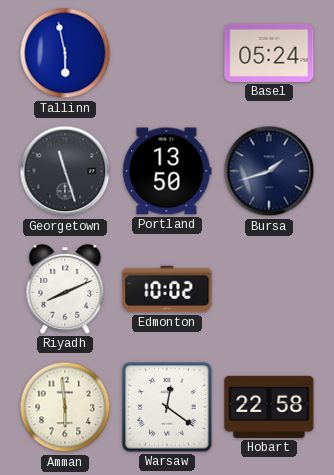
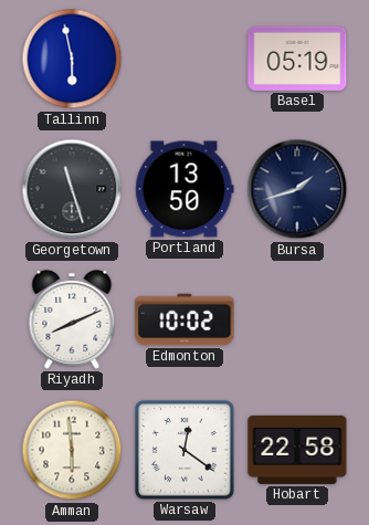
Basel: 05:24 -> 05:19
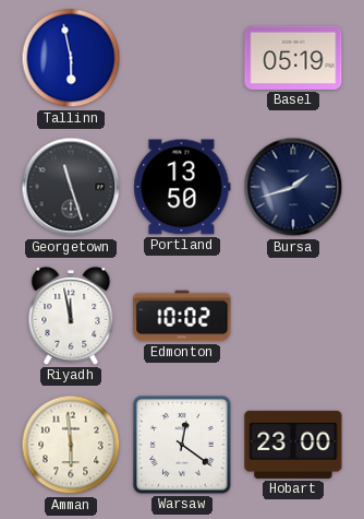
Riyadh: 8:11 -> 11:58
Hobart: 22:58 -> 23:00
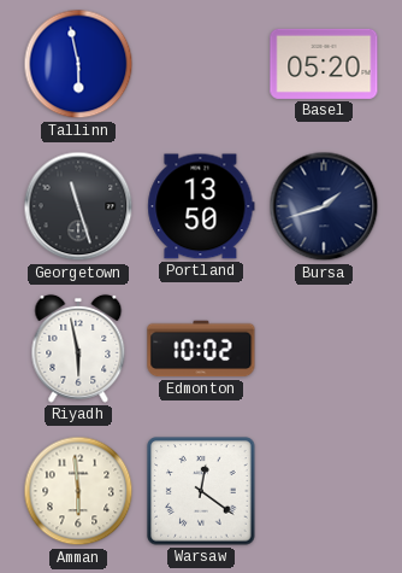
Basel: 05:19 -> 05:20
Riyadh: 11:58 -> 5:58
Hobart: 23:00 -> none
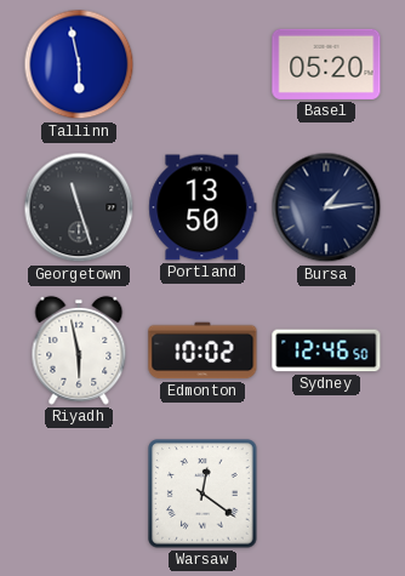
Bursa: 1:42 -> 1:14
Sydney: none -> 12:46
Amman: 5:59 -> none
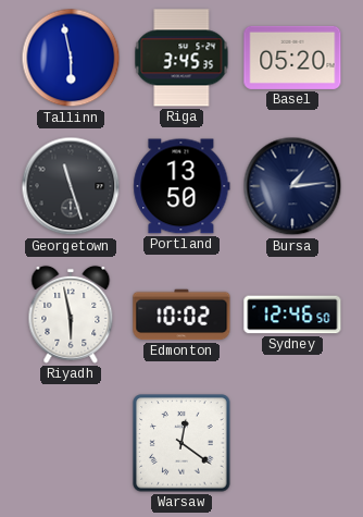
Riga: none -> 3:45
